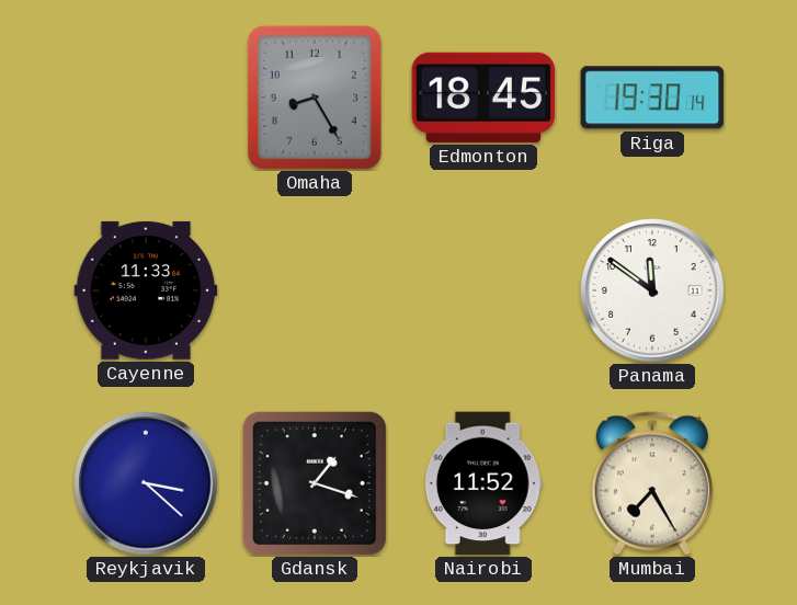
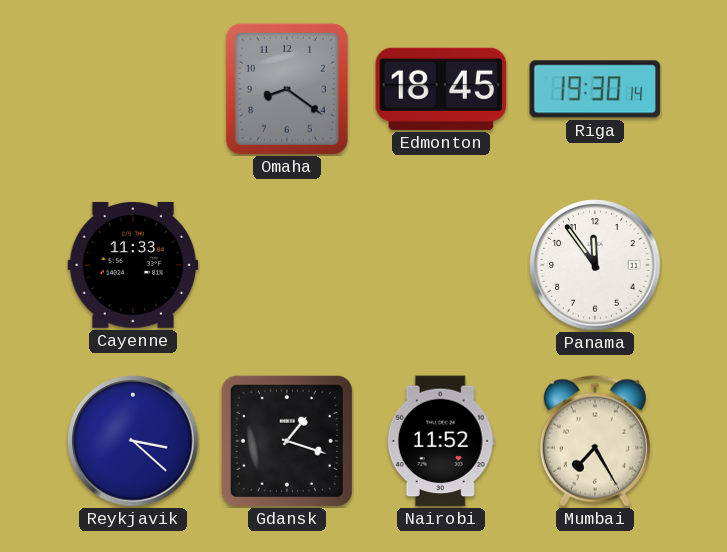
Omaha: 8:25 -> 8:21
Panama: 11:51 -> 11:54
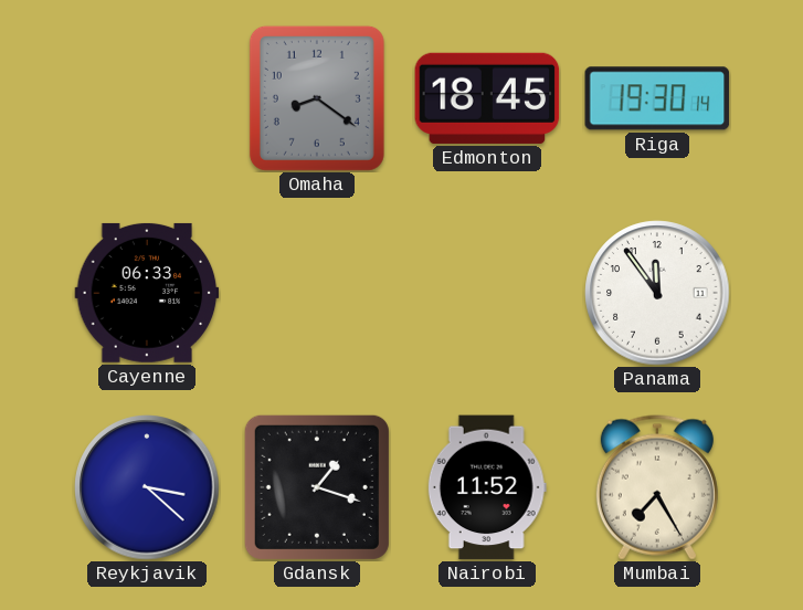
Cayenne: 11:33 -> 06:33
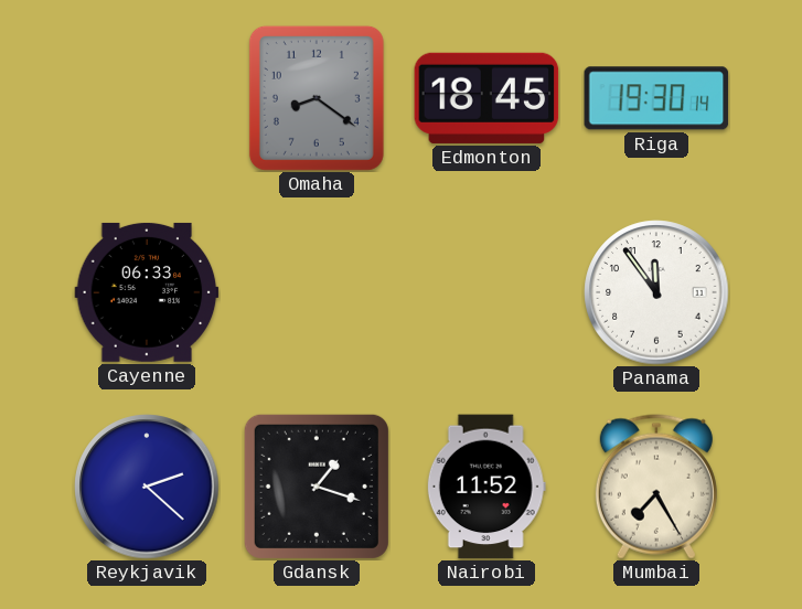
Reykjavik: 3:22 -> 2:22
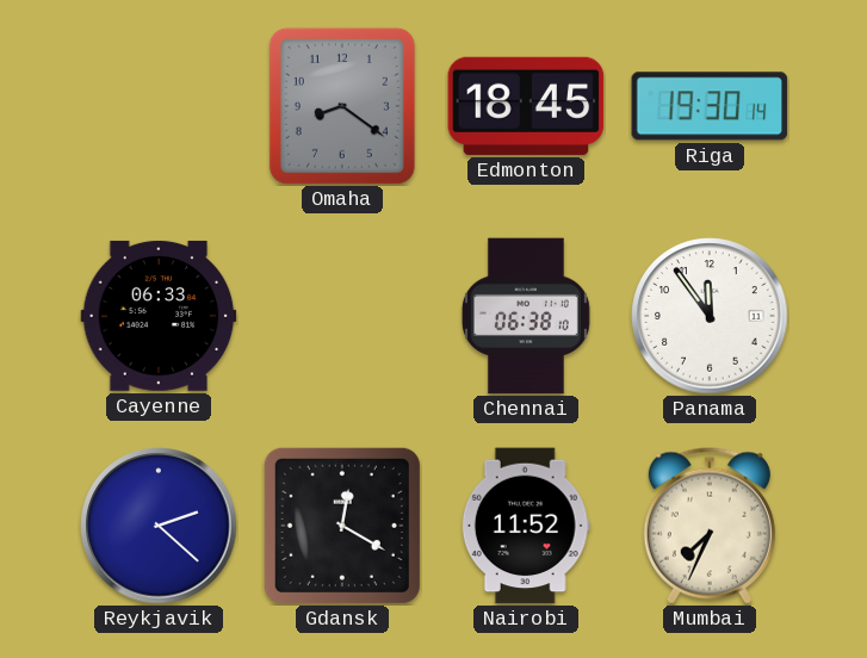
Chennai: none -> 06:38
Gdansk: 1:18 -> 12:20
Mumbai: 7:25 -> 7:34
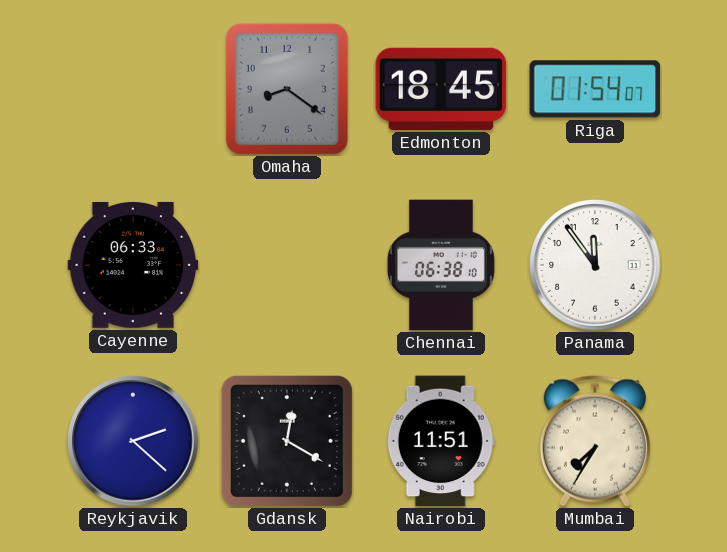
Riga: 19:30 -> 01:54
Nairobi: 11:52 -> 11:51
Mumbai: 7:34 -> 7:35
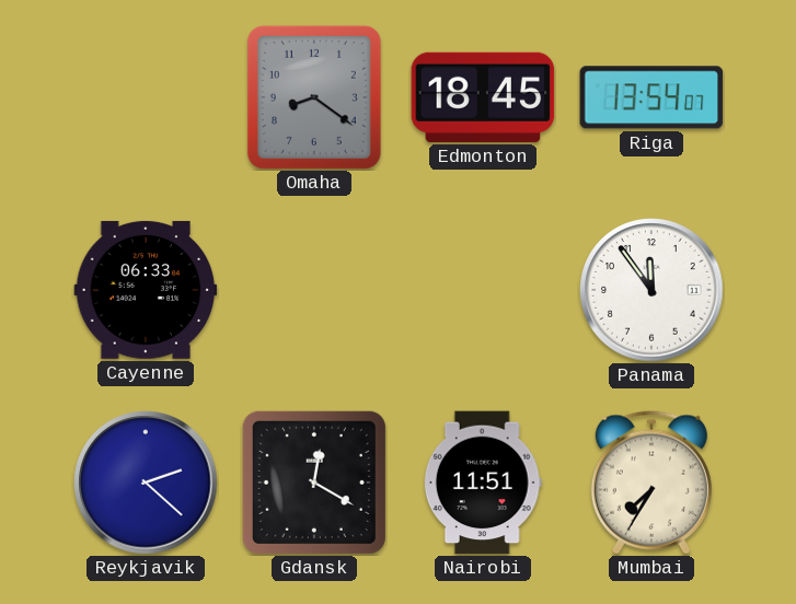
Riga: 01:54 -> 13:54
Chennai: 06:38 -> none
